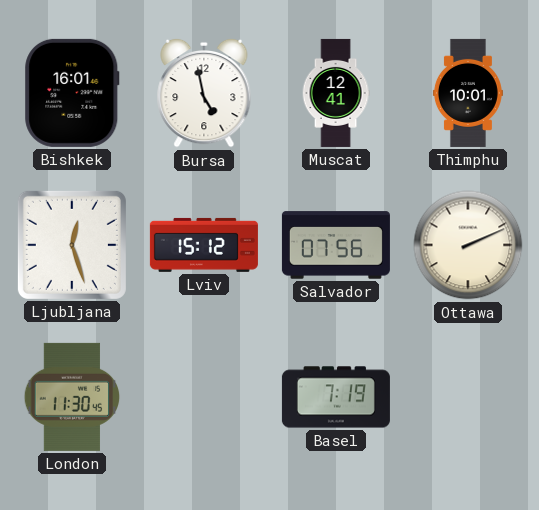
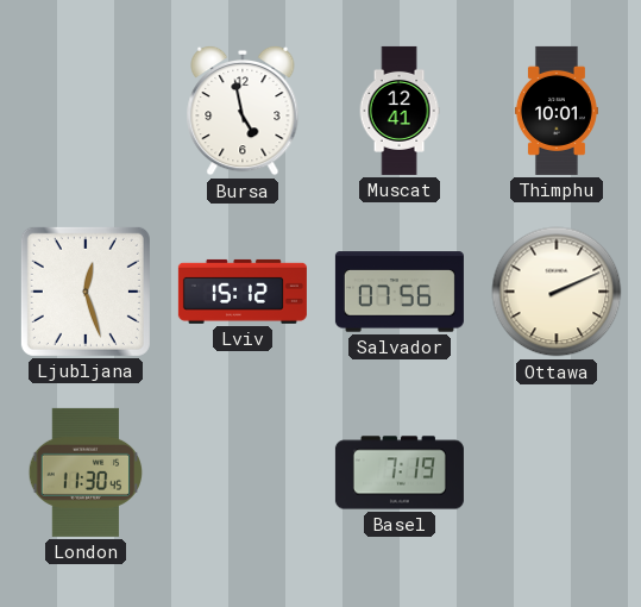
Bishkek: 16:01 -> none
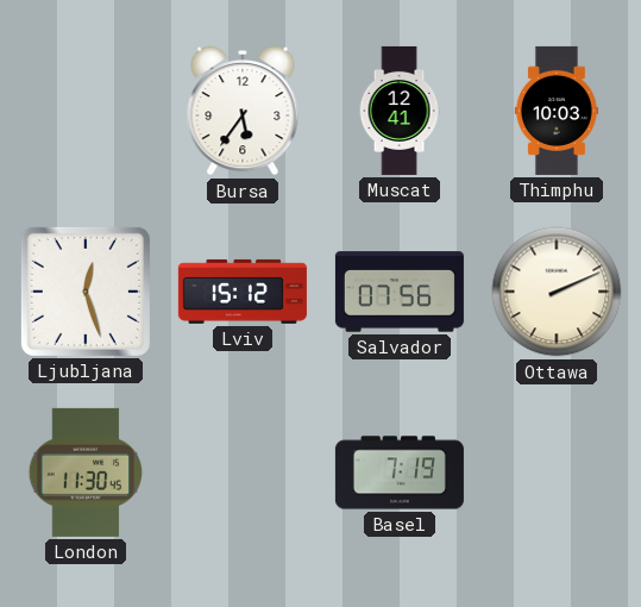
Bursa: 4:58 -> 5:36
Thimphu: 10:01 -> 10:03
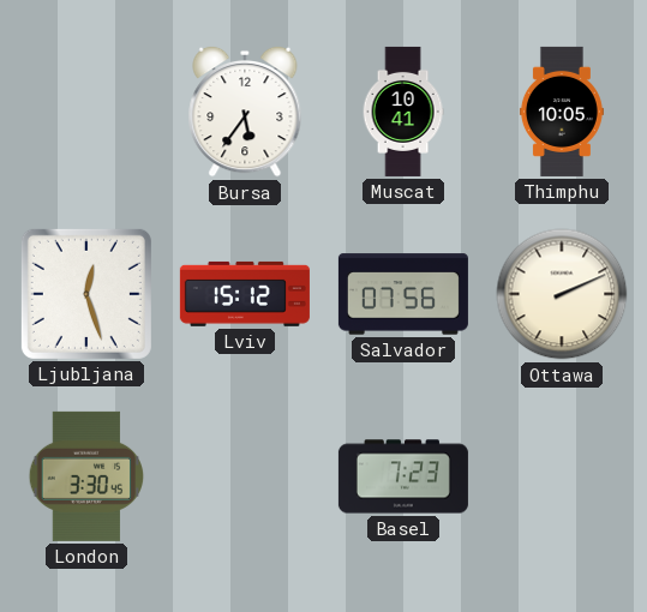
Muscat: 12:41 -> 10:41
Thimphu: 10:03 -> 10:05
London: 11:30 -> 3:30
Basel: 7:19 -> 7:23
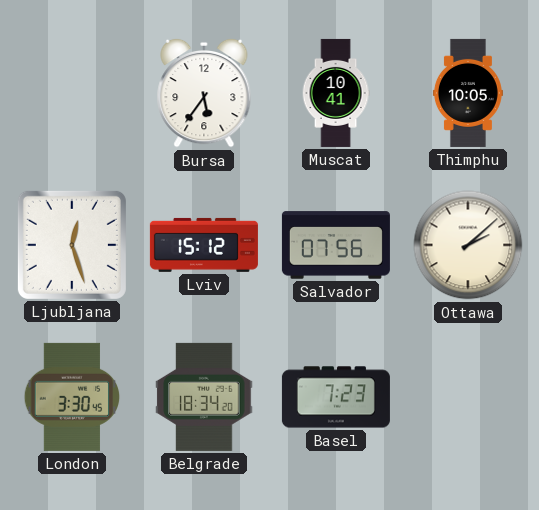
Ottawa: 2:11 -> 2:08
Belgrade: none -> 18:34
